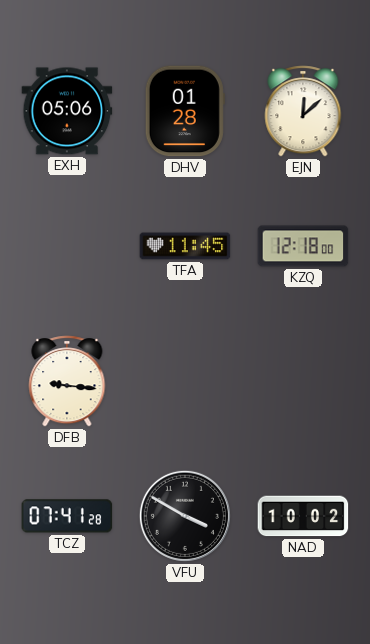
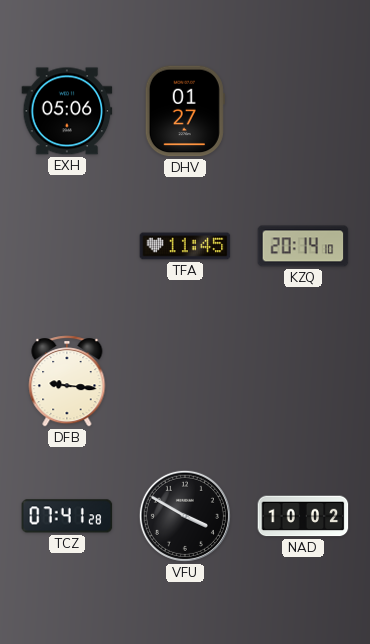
DHV: 01:28 -> 01:27
EJN: 12:08 -> none
KZQ: 12:18 -> 20:14
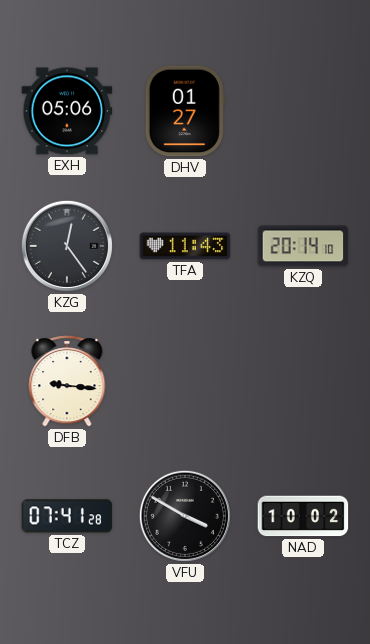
KZG: none -> 12:24
TFA: 11:45 -> 11:43
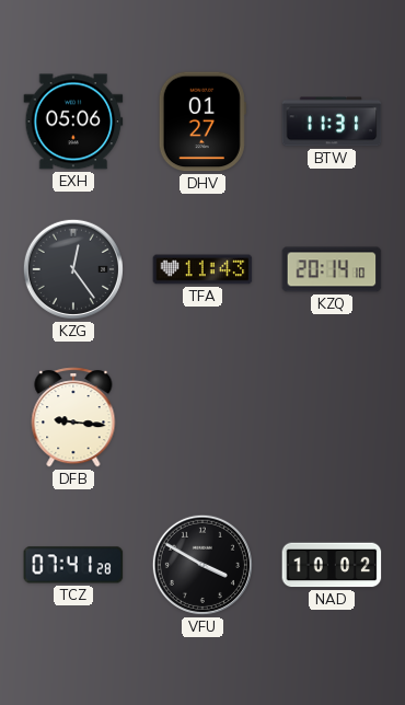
BTW: none -> 11:31
